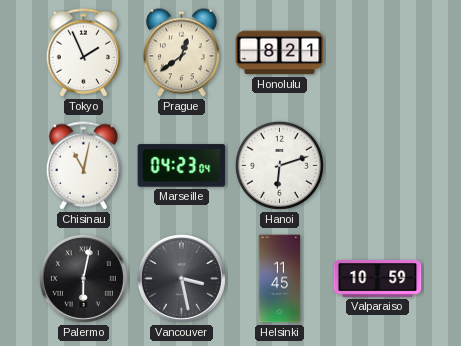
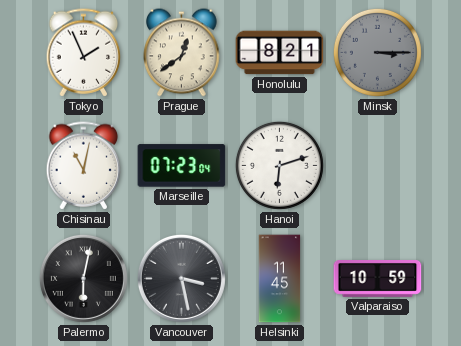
Minsk: none -> 3:15
Marseille: 04:23 -> 07:23
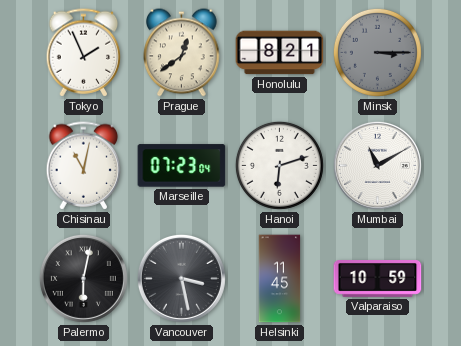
Mumbai: none -> 11:10
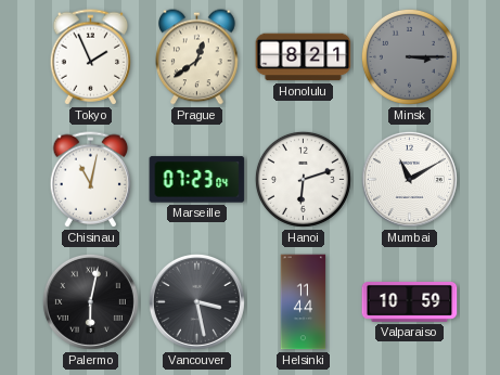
Helsinki: 11:45 -> 11:44
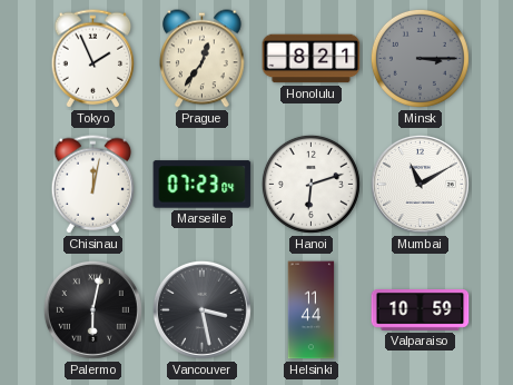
Prague: 12:39 -> 12:36
Chisinau: 11:02 -> 12:02
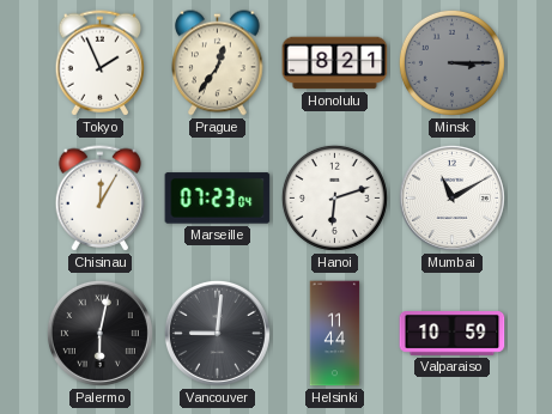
Chisinau: 12:02 -> 12:05
Vancouver: 3:28 -> 9:01
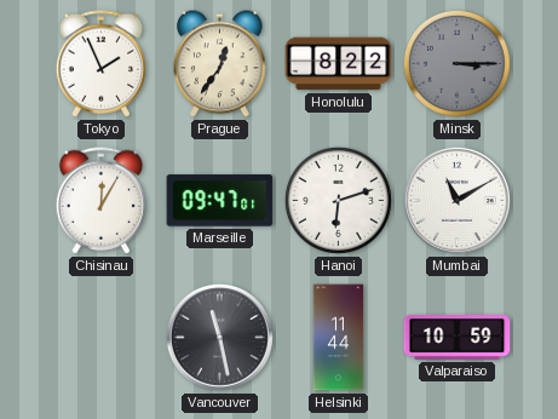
Honolulu: 8:21 -> 8:22
Marseille: 07:23 -> 09:47
Palermo: 6:02 -> none
Vancouver: 9:01 -> 11:28
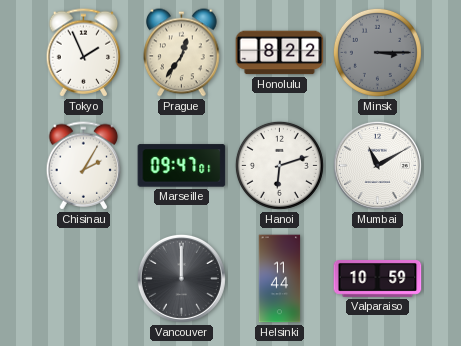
Chisinau: 12:05 -> 2:05
Vancouver: 11:28 -> 12:00
